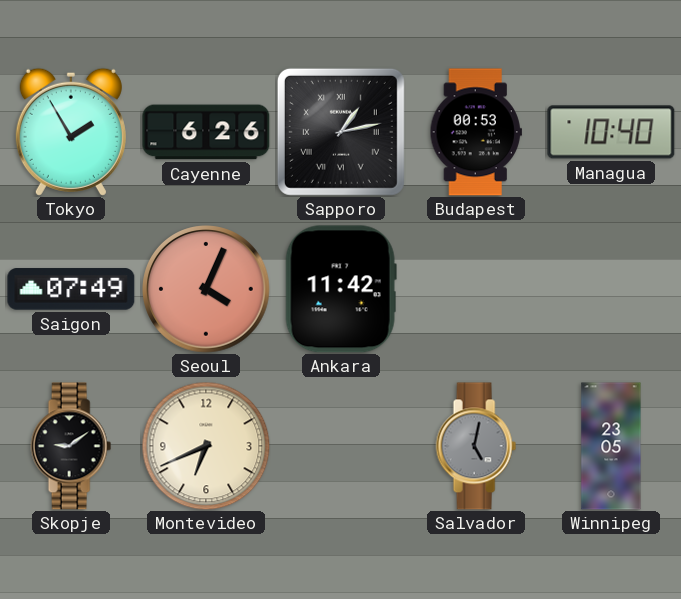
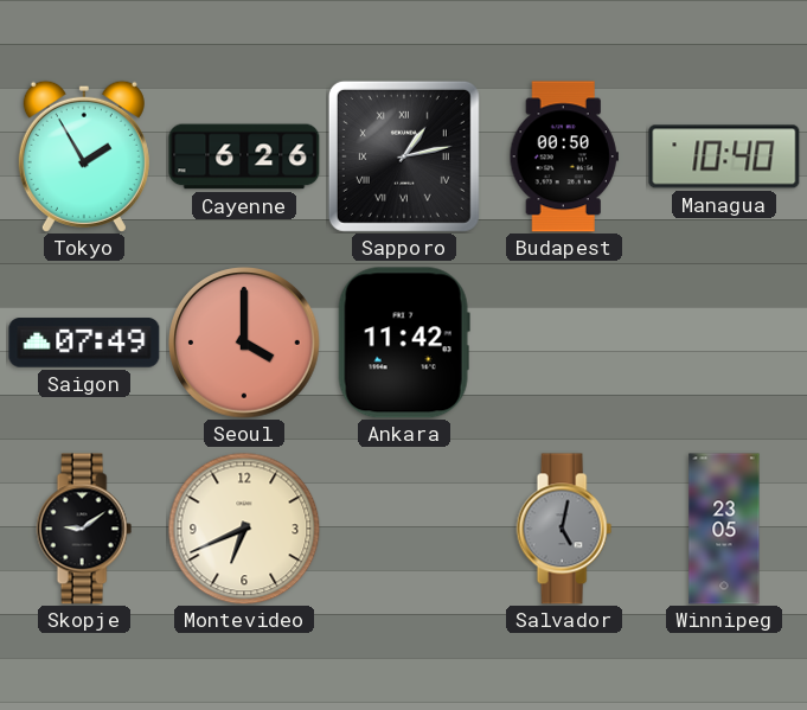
Budapest: 00:53 -> 00:50
Seoul: 4:04 -> 4:00
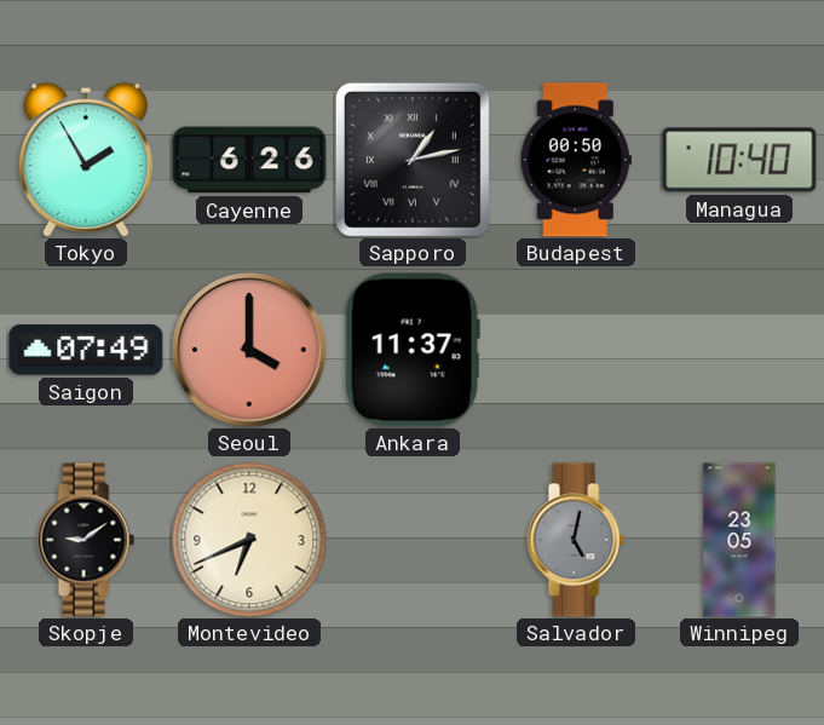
Ankara: 11:42 -> 11:37
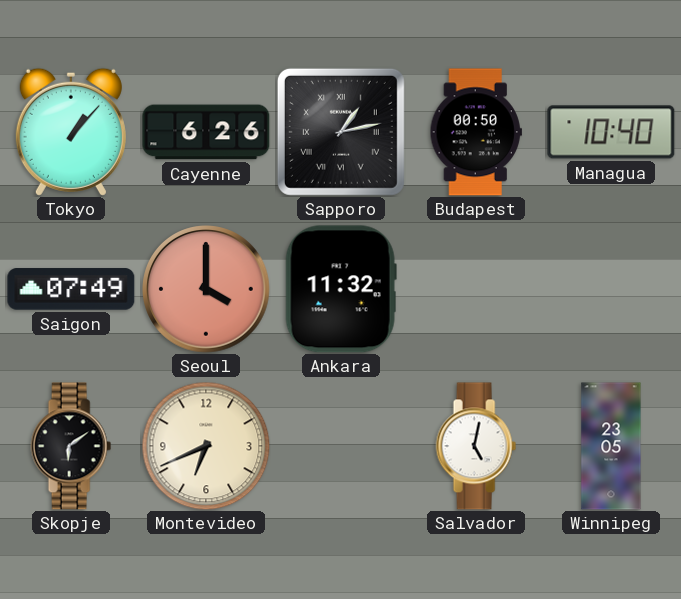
Tokyo: 1:55 -> 1:07
Ankara: 11:37 -> 11:32
Skopje: 9:09 -> 6:09
Salvador dial: grey -> white
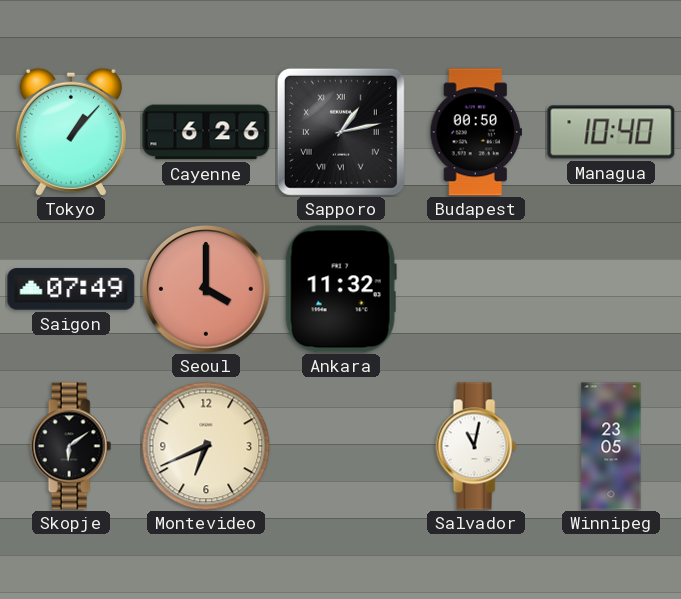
Salvador: 5:02 -> 11:02
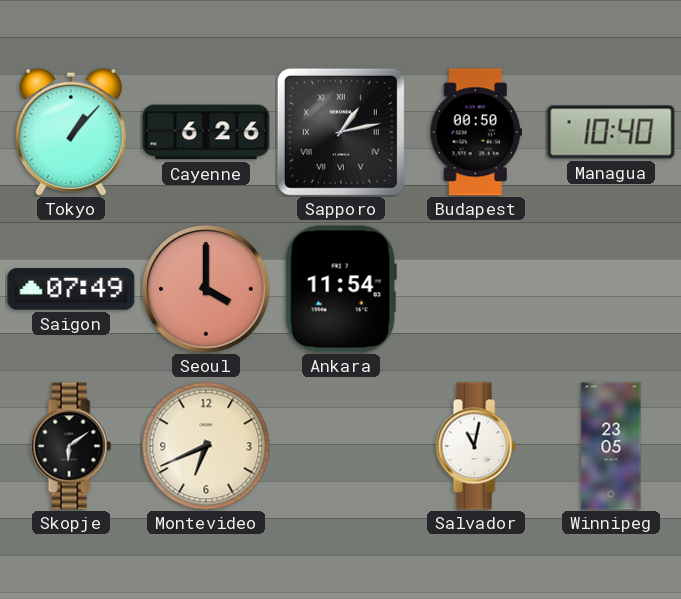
Ankara: 11:32 -> 11:54
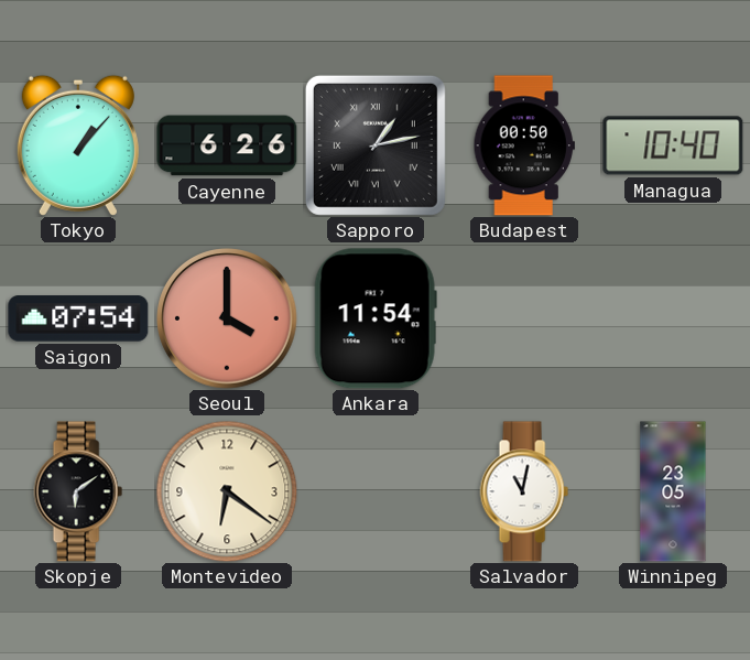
Saigon: 07:49 -> 07:54
Montevideo: 6:41 -> 6:21
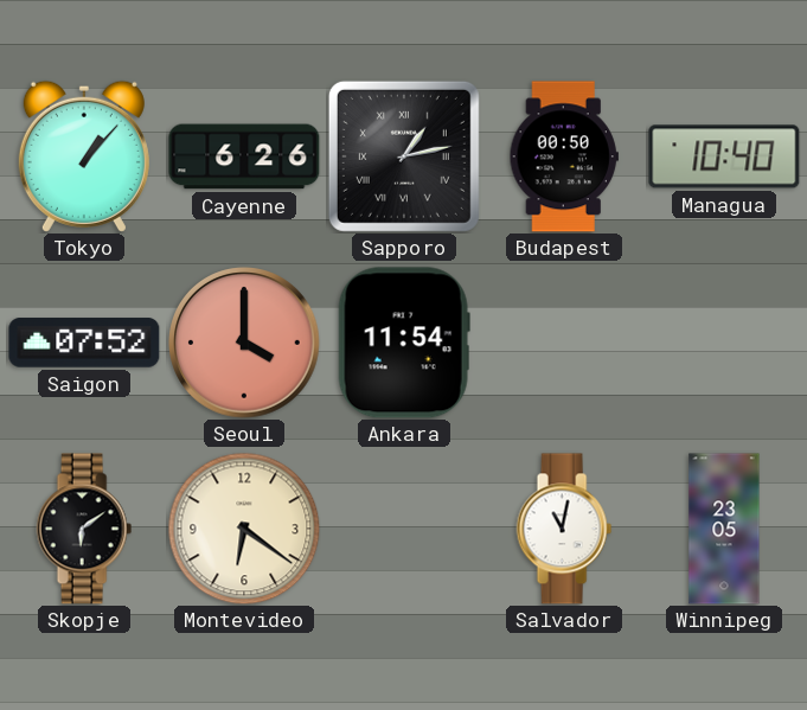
Saigon: 07:54 -> 07:52
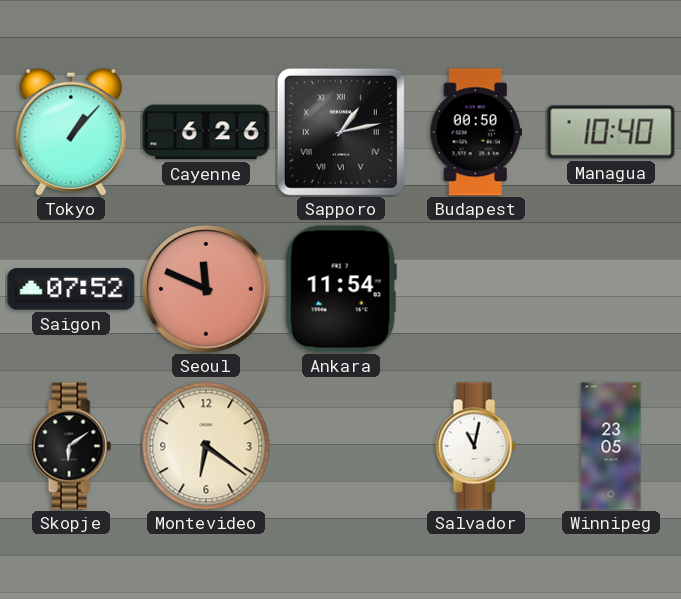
Seoul: 4:00 -> 11:49
